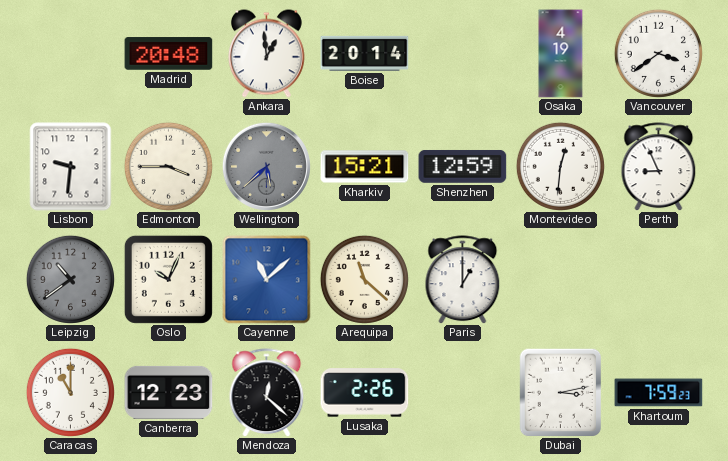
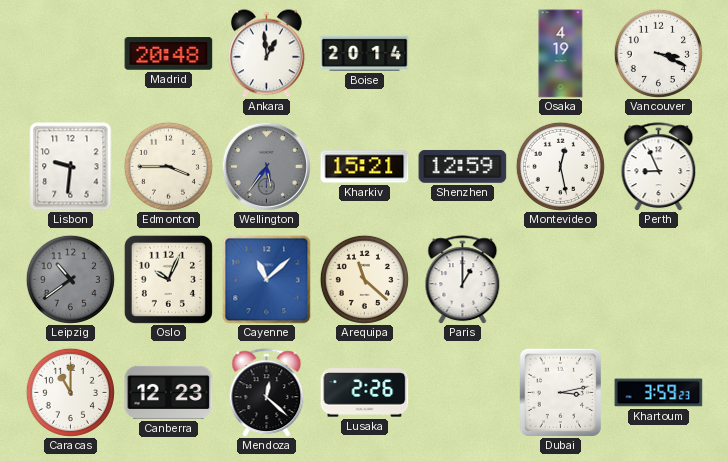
Vancouver: 3:39 -> 3:19
Wellington: 5:38 -> 5:36
Montevideo: 12:31 -> 12:28
Khartoum: 7:59 -> 3:59
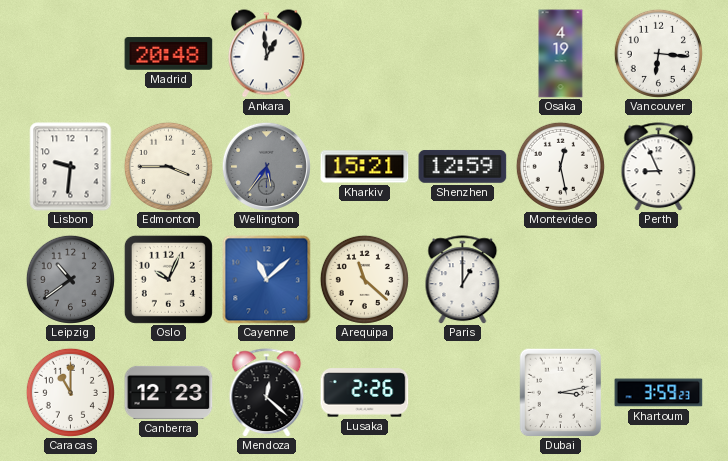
Boise: 20:14 -> none
Vancouver: 3:19 -> 6:16
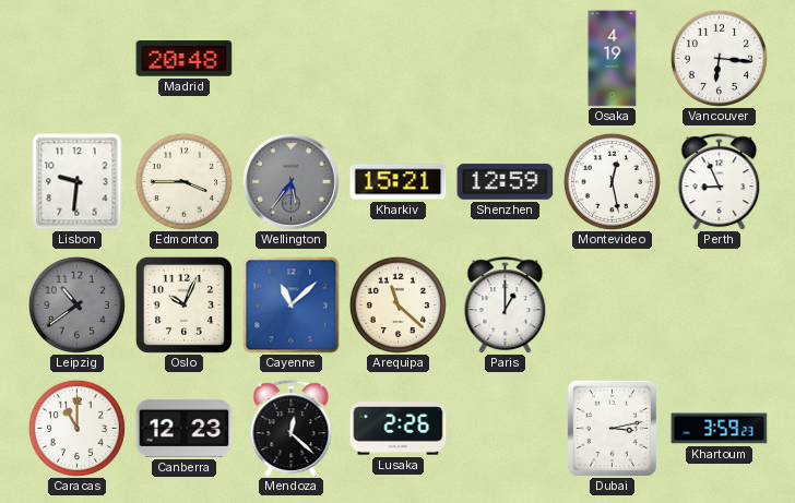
Ankara: 12:59 -> none
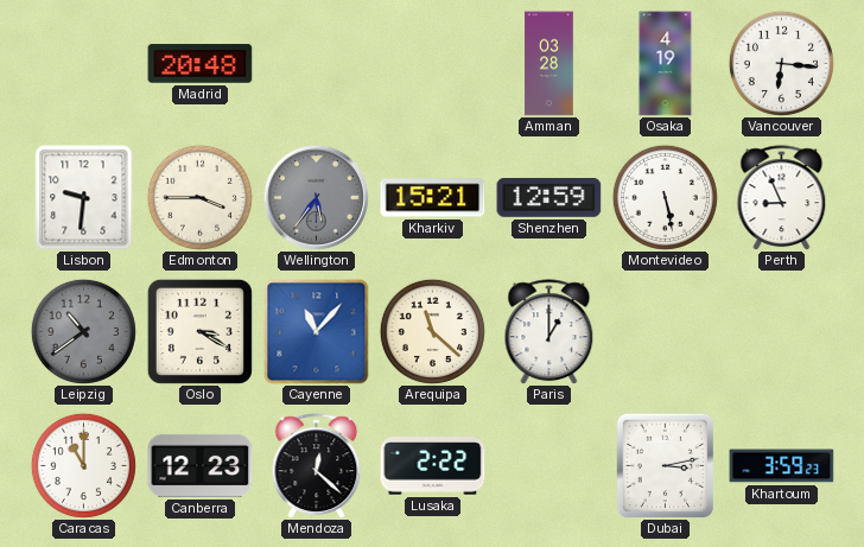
Amman: none -> 03:28
Montevideo: 12:28 -> 5:28
Oslo: 10:04 -> 3:20
Cayenne: 11:08 -> 11:07
Lusaka: 2:26 -> 2:22
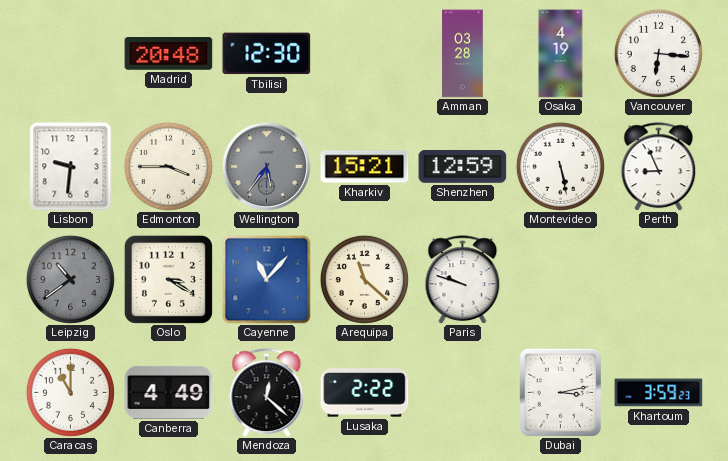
Tbilisi: none -> 12:30
Paris: 1:00 -> 9:48
Canberra: 12:23 -> 4:49
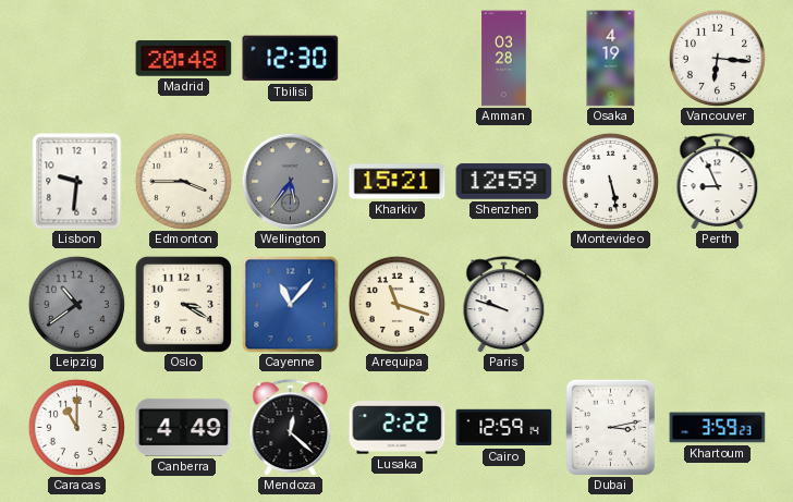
Arequipa: 11:22 -> 11:18
Cairo: none -> 12:59
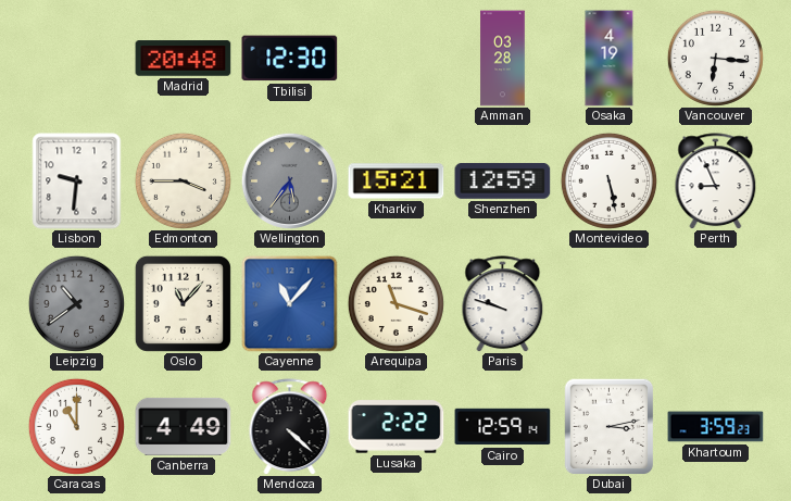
Oslo: 3:20 -> 11:07
Mendoza: 12:22 -> 4:22
